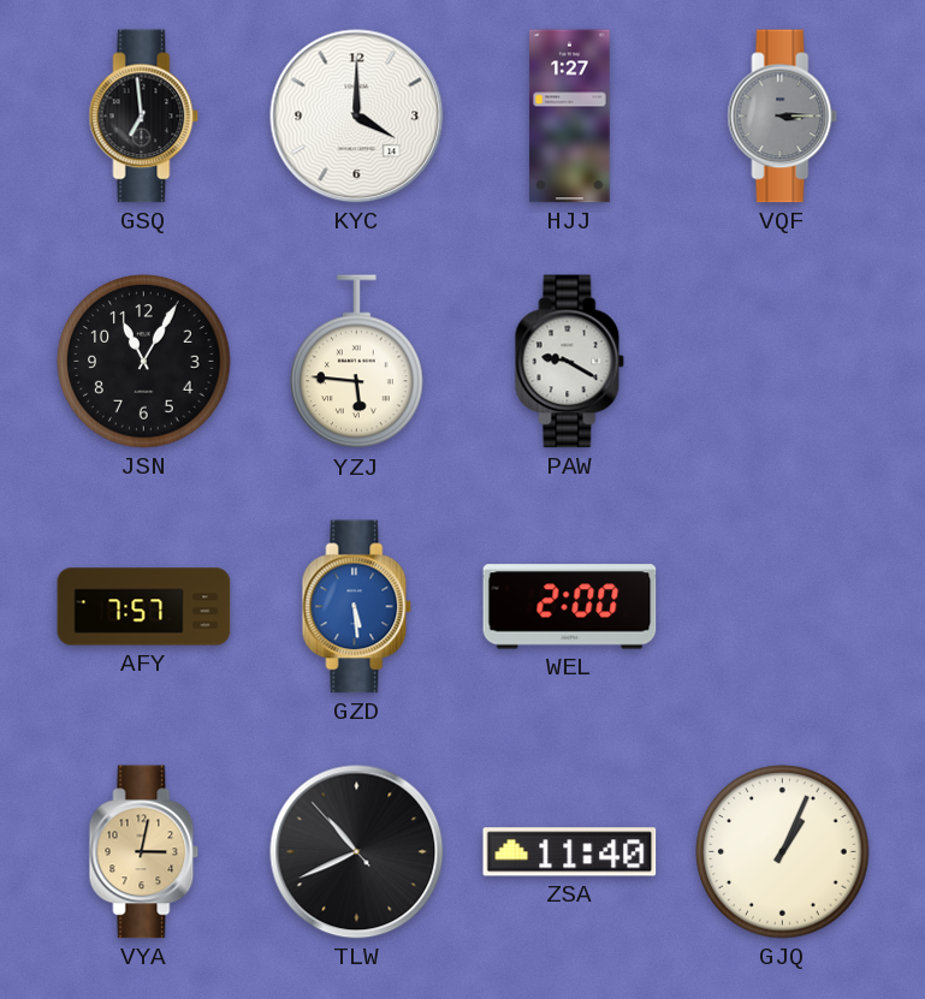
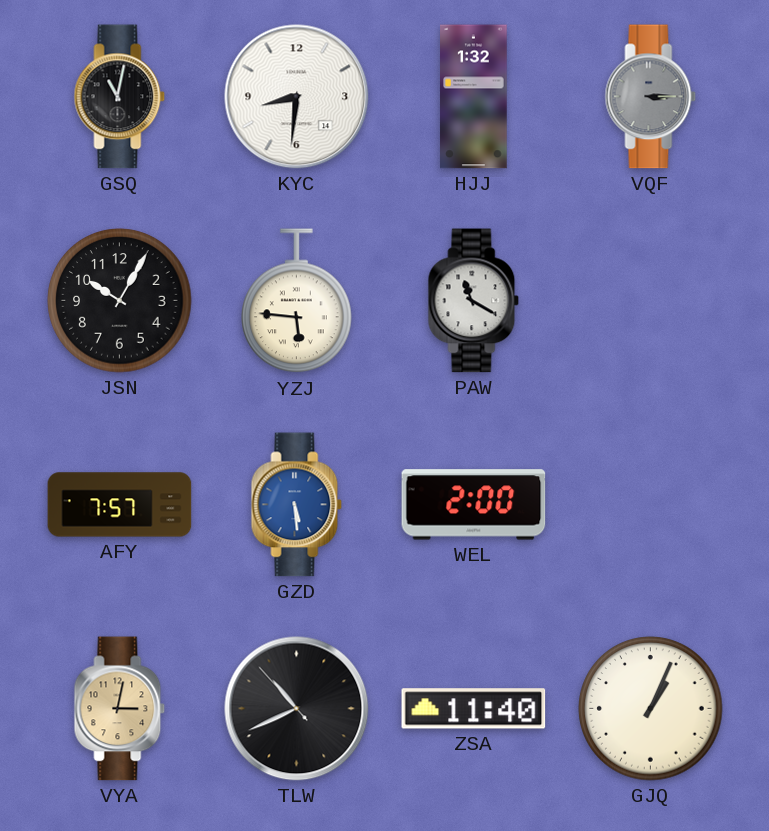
GSQ: 6:59 -> 11:02
KYC: 4:00 -> 8:31
HJJ: 1:27 -> 1:32
JSN: 11:05 -> 10:05
PAW: 9:20 -> 11:20
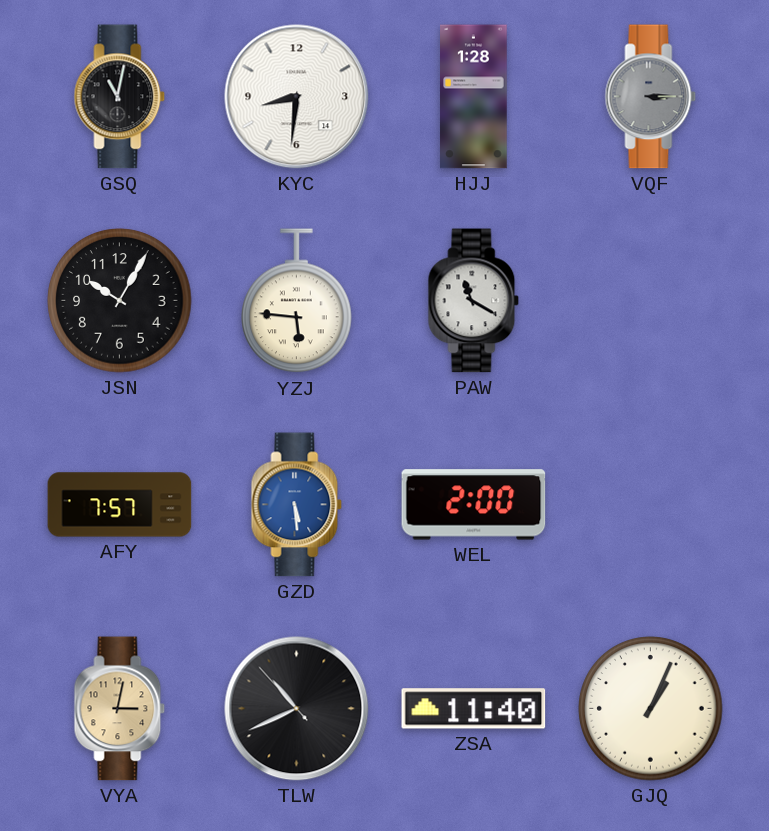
HJJ: 1:32 -> 1:28
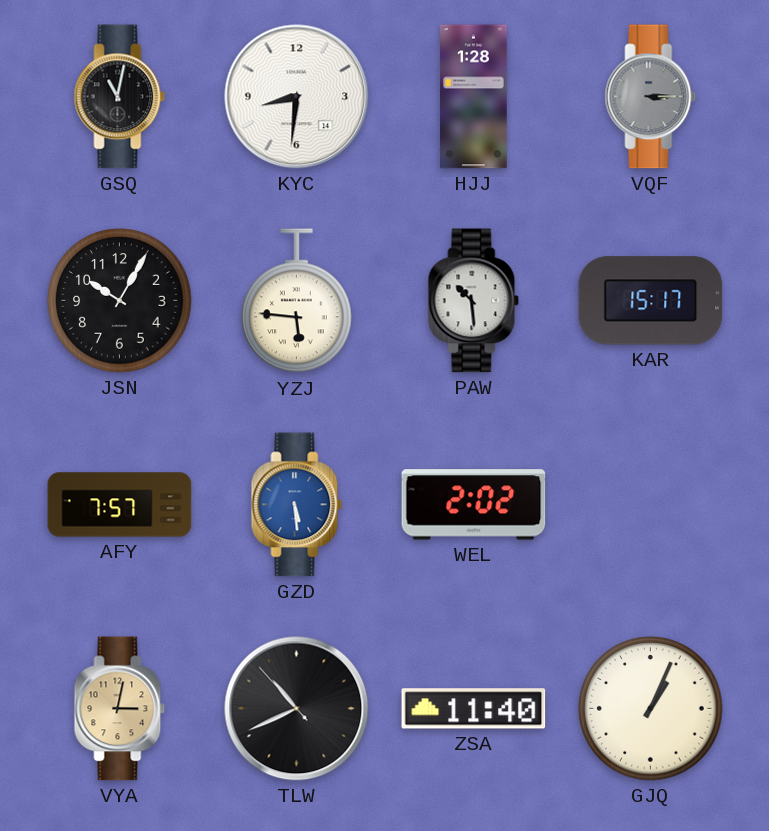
PAW: 11:20 -> 10:29
KAR: none -> 15:17
WEL: 2:00 -> 2:02
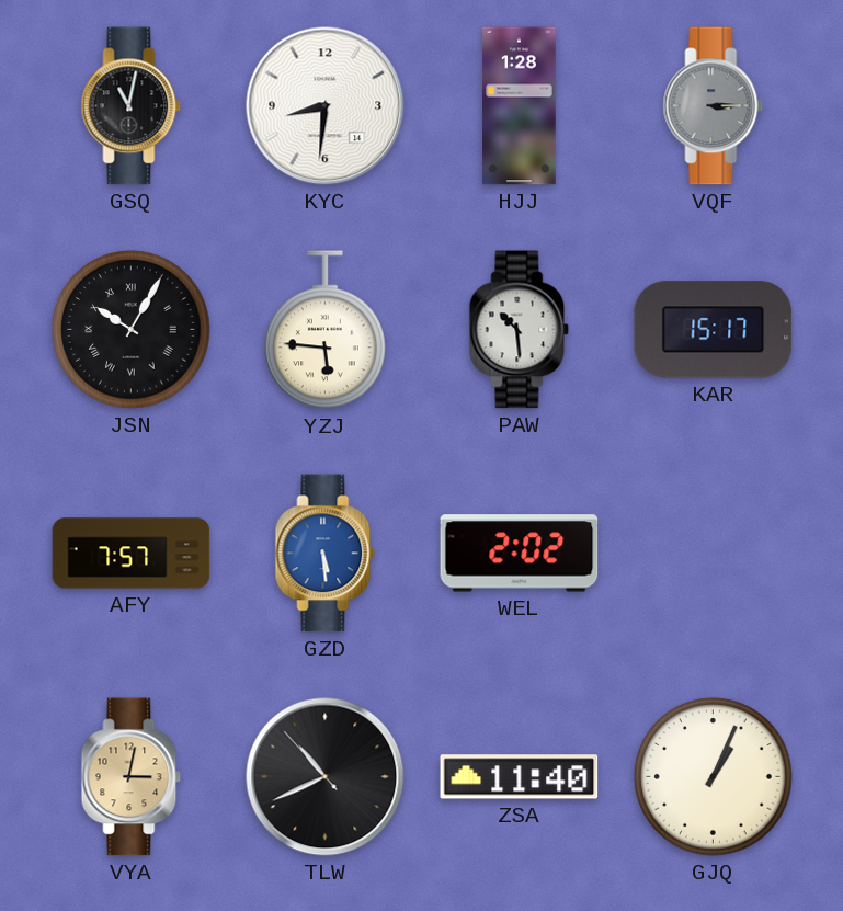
JSN numerals: Arabic -> Roman
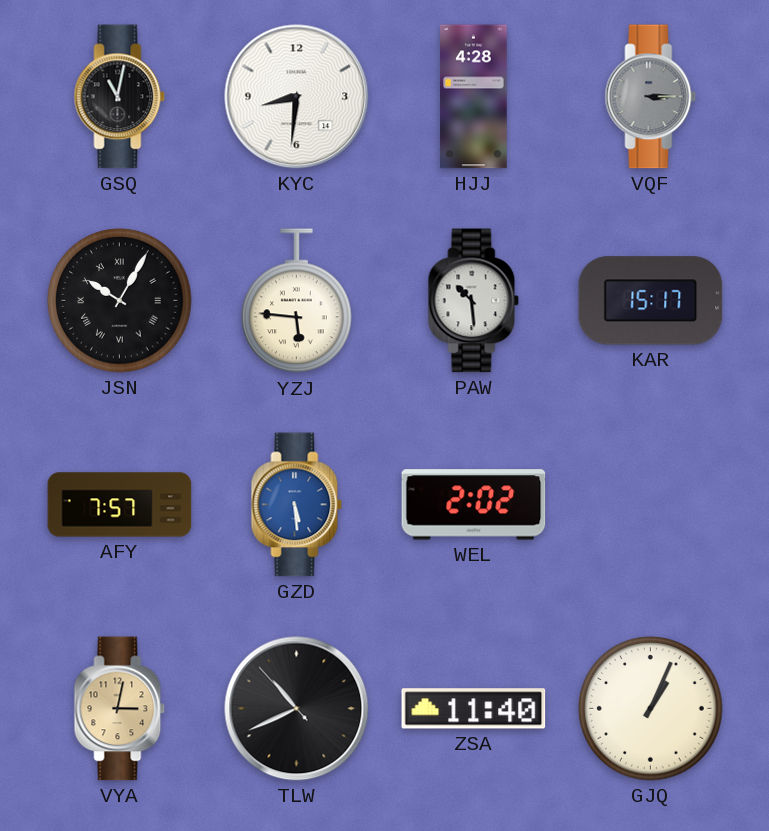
HJJ: 1:28 -> 4:28
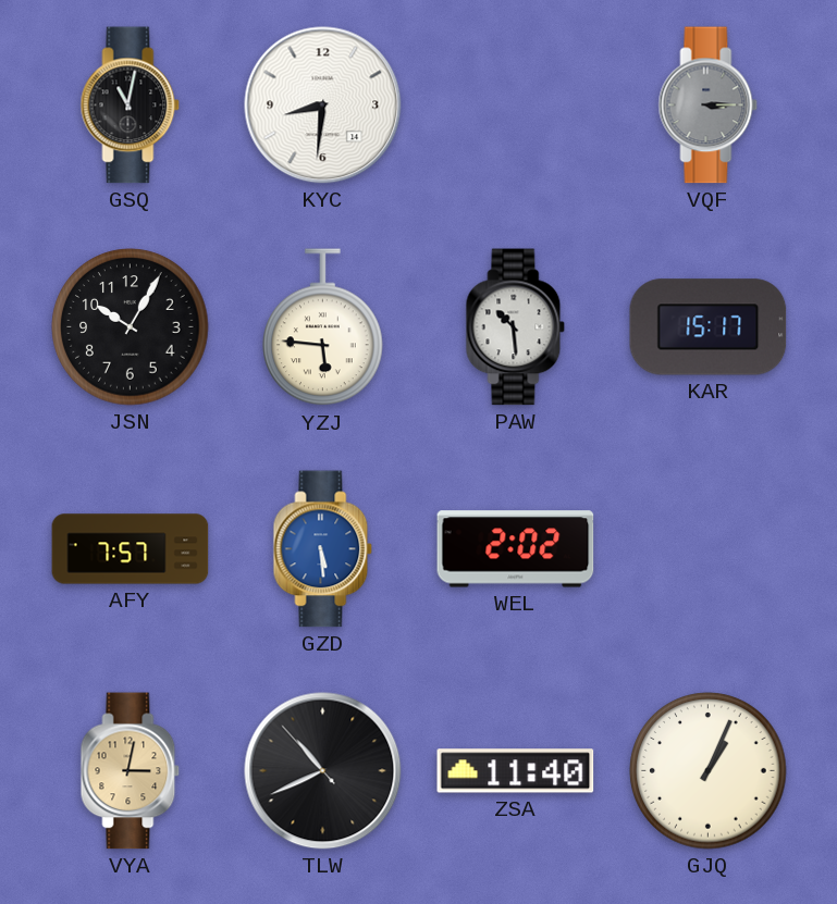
HJJ: 4:28 -> none
JSN numerals: Roman -> Arabic
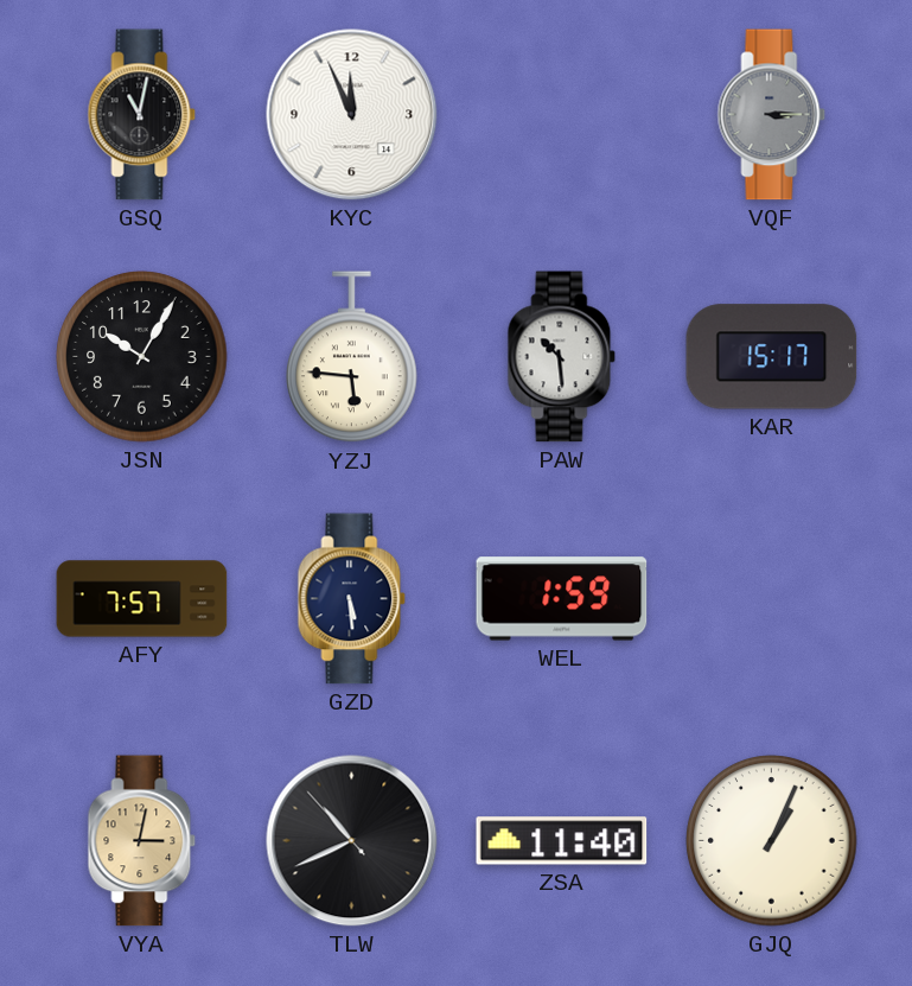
KYC: 8:31 -> 11:56
GZD dial: blue -> navy
WEL: 2:02 -> 1:59
